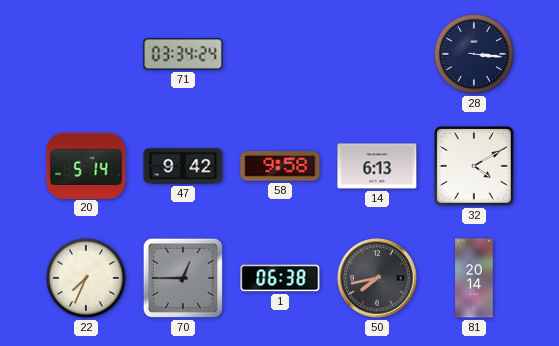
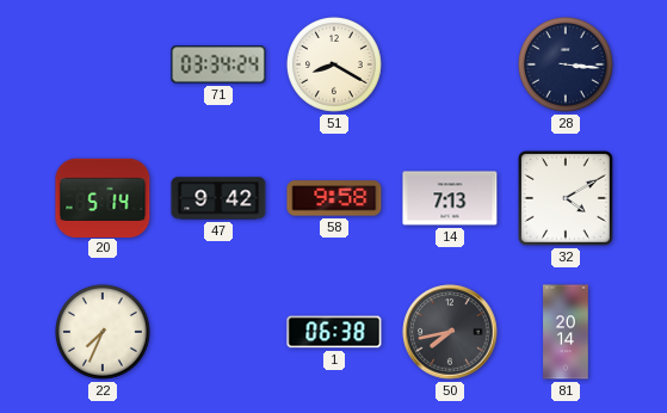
51: none -> 8:20
14: 6:13 -> 7:13
70: 12:45 -> none
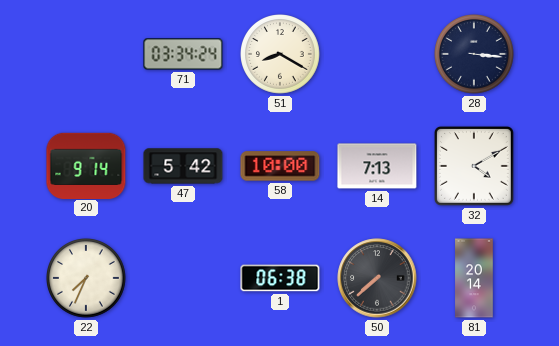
20: 5:14 -> 9:14
47: 9:42 -> 5:42
58: 9:58 -> 10:00
50: 7:43 -> 7:38
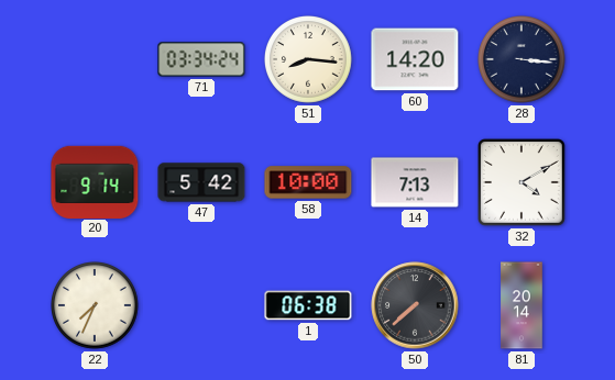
51: 8:20 -> 8:16
60: none -> 14:20
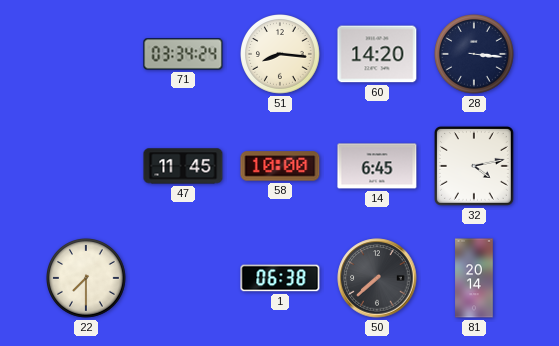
20: 9:14 -> none
47: 5:42 -> 11:45
14: 7:13 -> 6:45
32: 4:10 -> 4:13
22: 7:34 -> 7:30
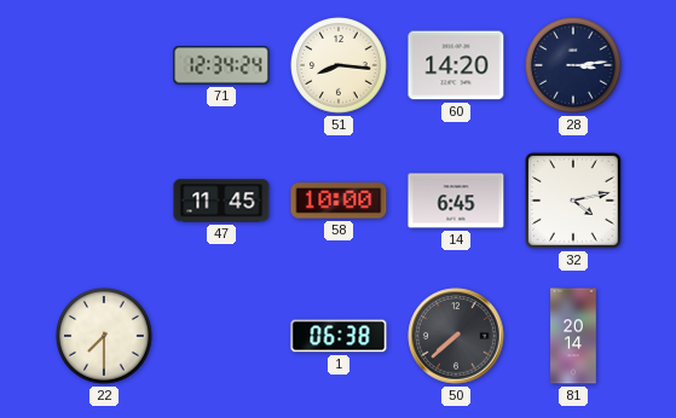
71: 03:34 -> 12:34
28: 3:16 -> 3:14
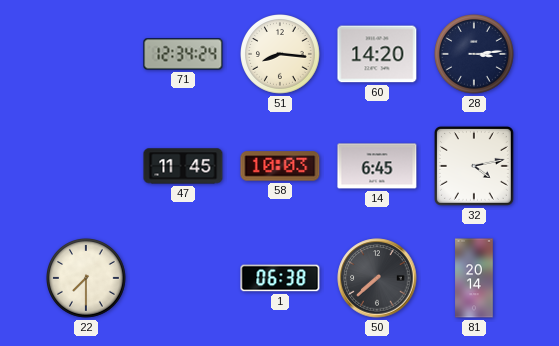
58: 10:00 -> 10:03
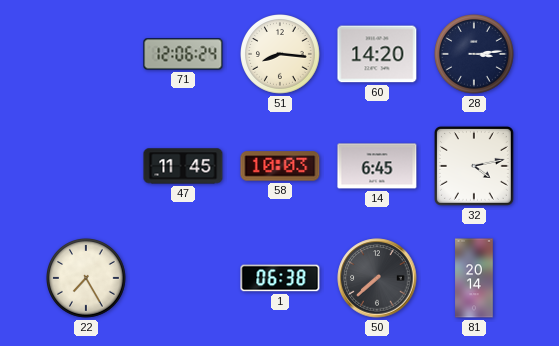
71: 12:34 -> 12:06
22: 7:30 -> 7:25
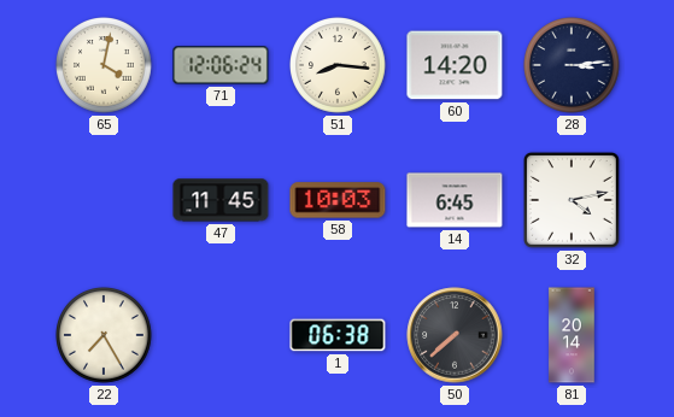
65: none -> 4:02
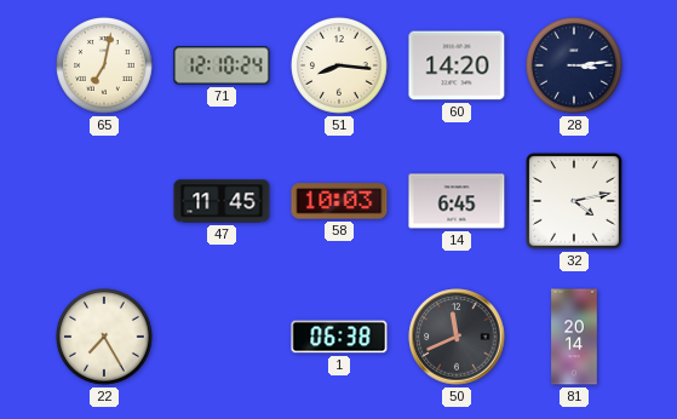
65: 4:02 -> 7:02
71: 12:06 -> 12:10
50: 7:38 -> 11:41
